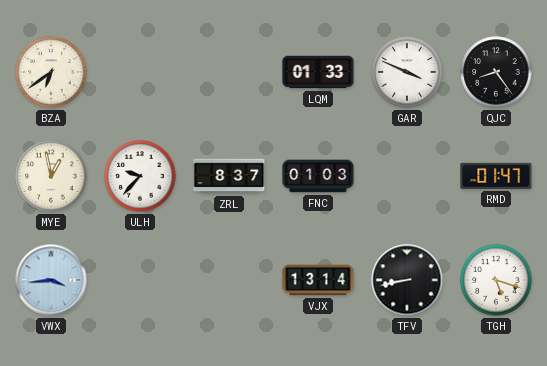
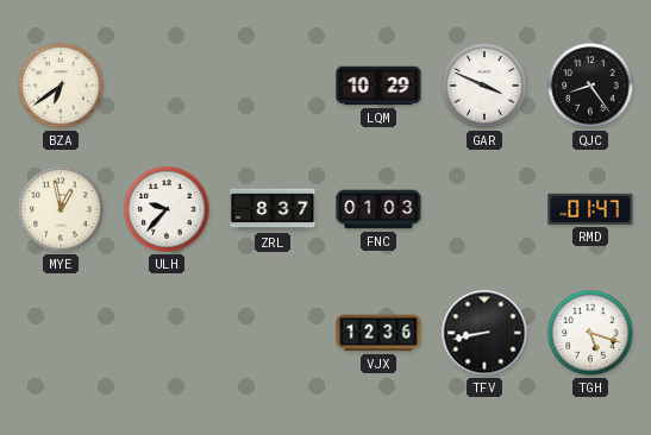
LQM: 01:33 -> 10:29
VWX: 3:44 -> none
VJX: 13:14 -> 12:36
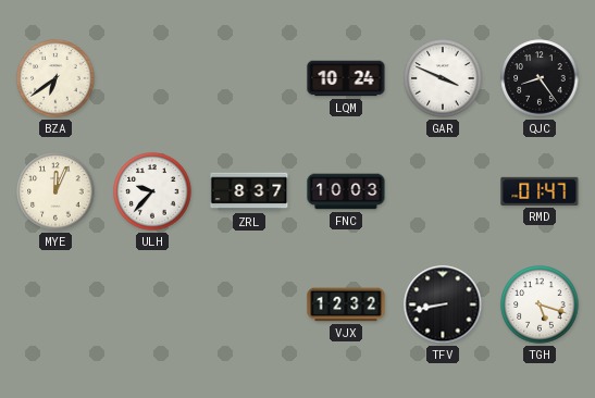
LQM: 10:29 -> 10:24
MYE: 12:58 -> 12:04
FNC: 01:03 -> 10:03
VJX: 12:36 -> 12:32
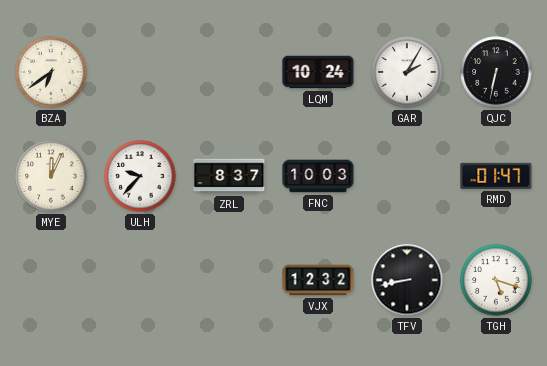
GAR: 3:49 -> 2:05
QJC: 8:24 -> 6:32
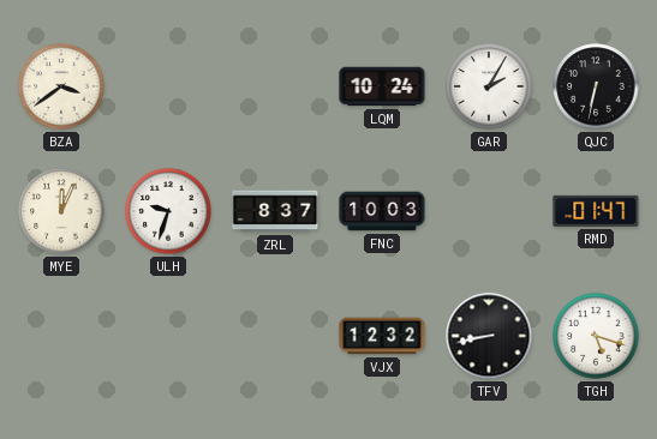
BZA: 6:39 -> 3:39
ULH: 9:37 -> 9:33
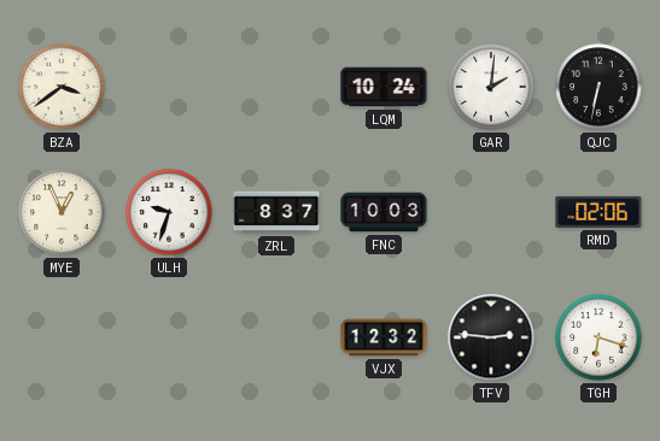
GAR: 2:05 -> 2:01
MYE: 12:04 -> 12:56
RMD: 01:47 -> 02:06
TFV: 8:43 -> 2:46
TGH: 5:18 -> 6:18
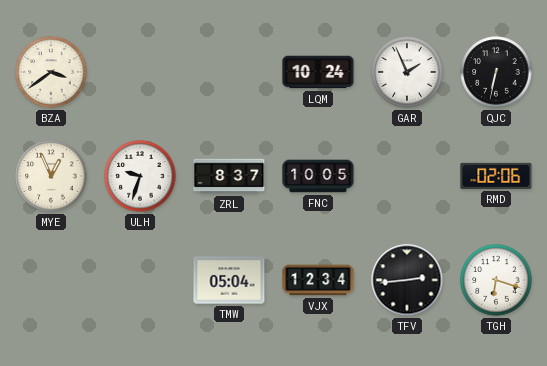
GAR: 2:01 -> 1:56
FNC: 10:03 -> 10:05
TMW: none -> 05:04
VJX: 12:32 -> 12:34
TFV: 2:46 -> 2:44
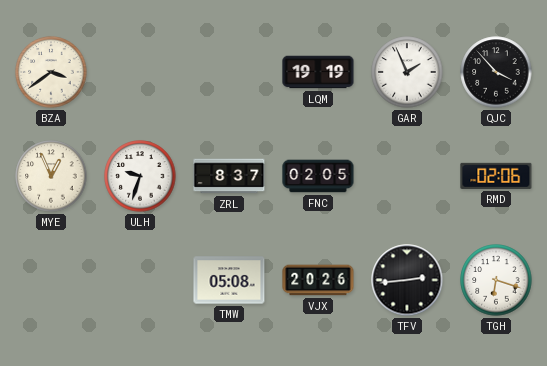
LQM: 10:24 -> 19:19
QJC: 6:32 -> 3:53
FNC: 10:05 -> 02:05
TMW: 05:04 -> 05:08
VJX: 12:34 -> 20:26
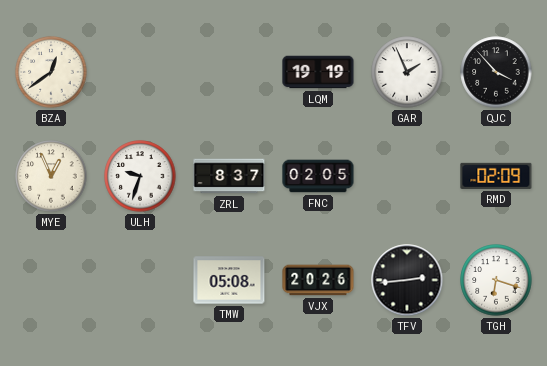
BZA: 3:39 -> 12:39
RMD: 02:06 -> 02:09
